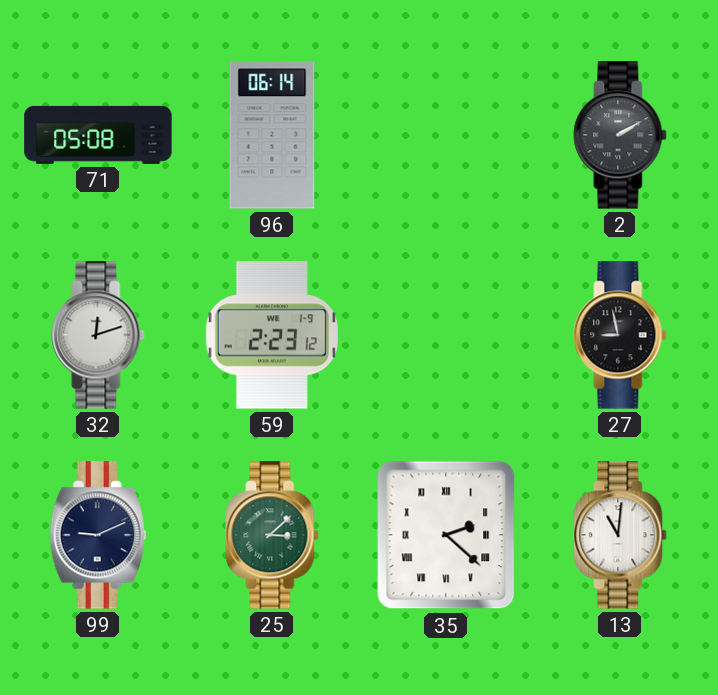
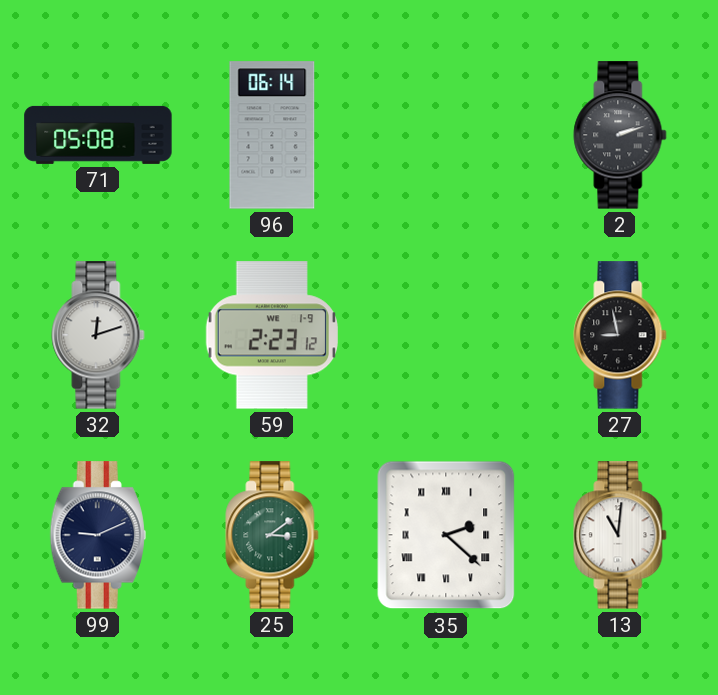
2: 2:10 -> 2:12
25: 3:08 -> 3:09
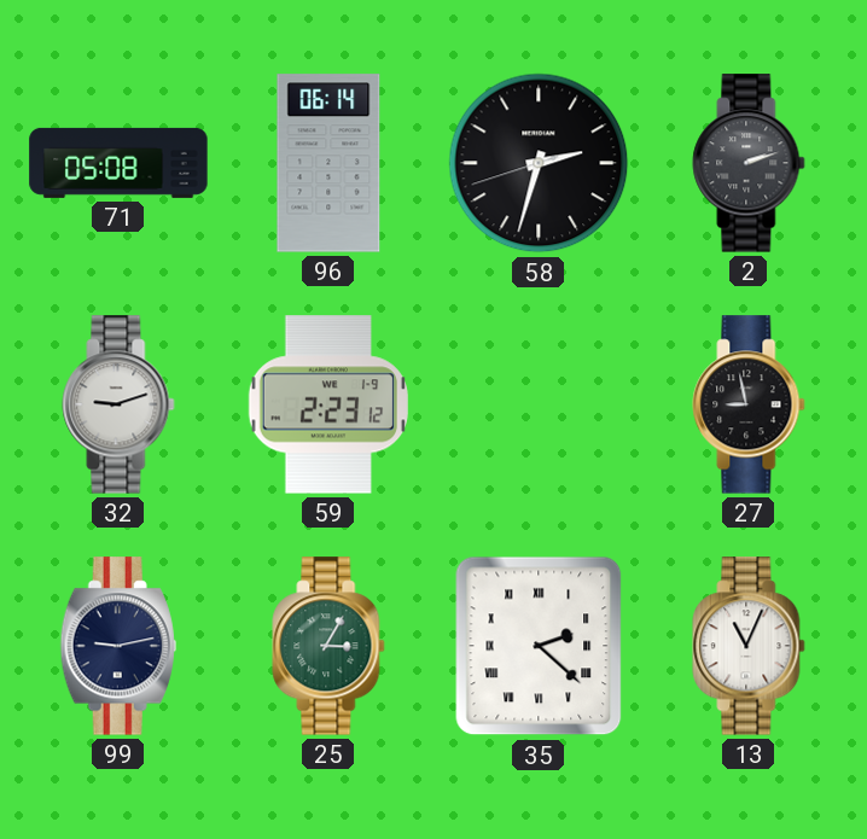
58: none -> 2:32
32: 12:12 -> 9:12
99: 9:11 -> 9:13
25: 3:09 -> 3:05
13: 11:01 -> 11:04
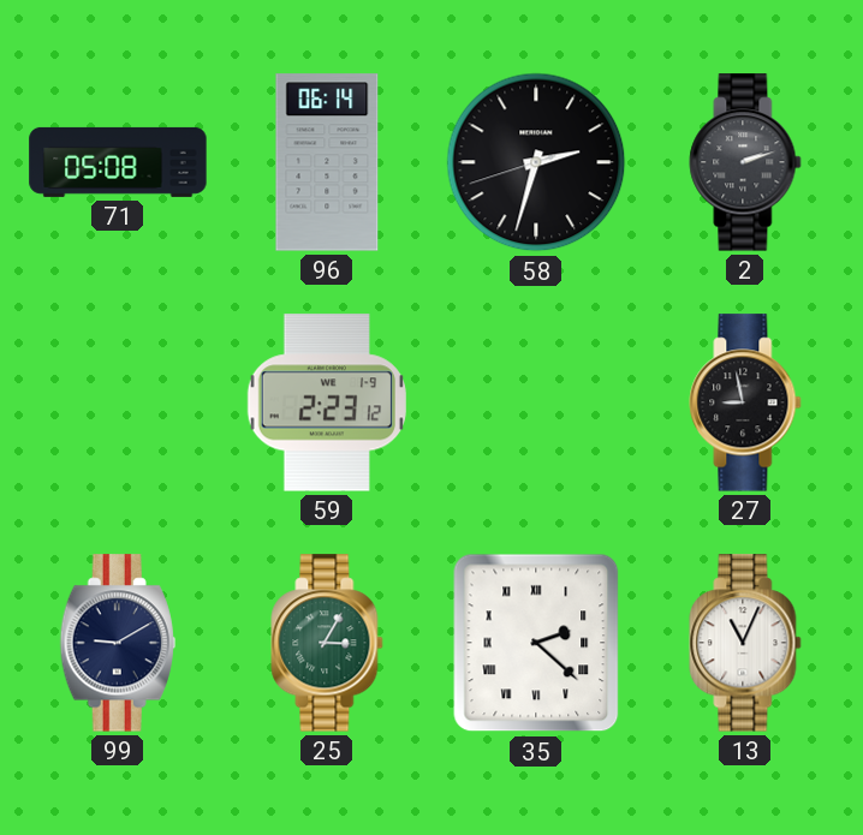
32: 9:12 -> none
99: 9:13 -> 9:10
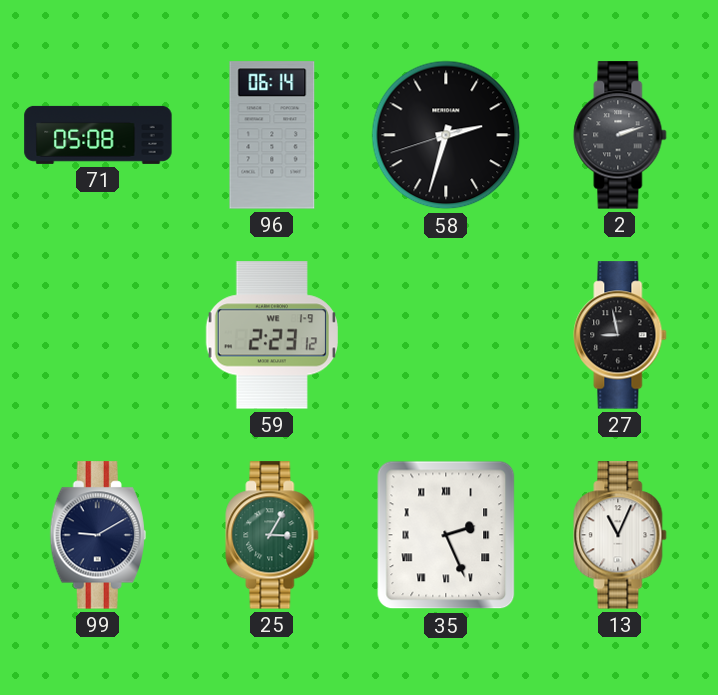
35: 2:22 -> 2:26
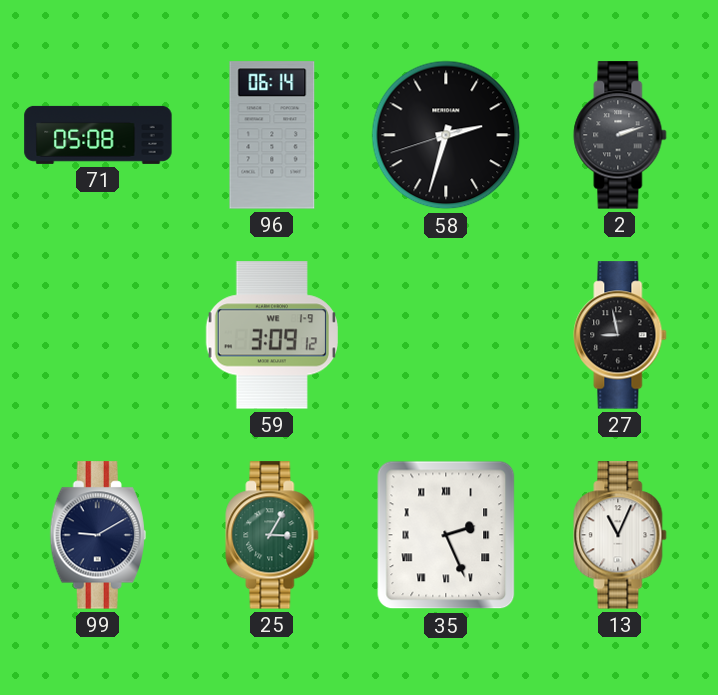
59: 2:23 -> 3:09
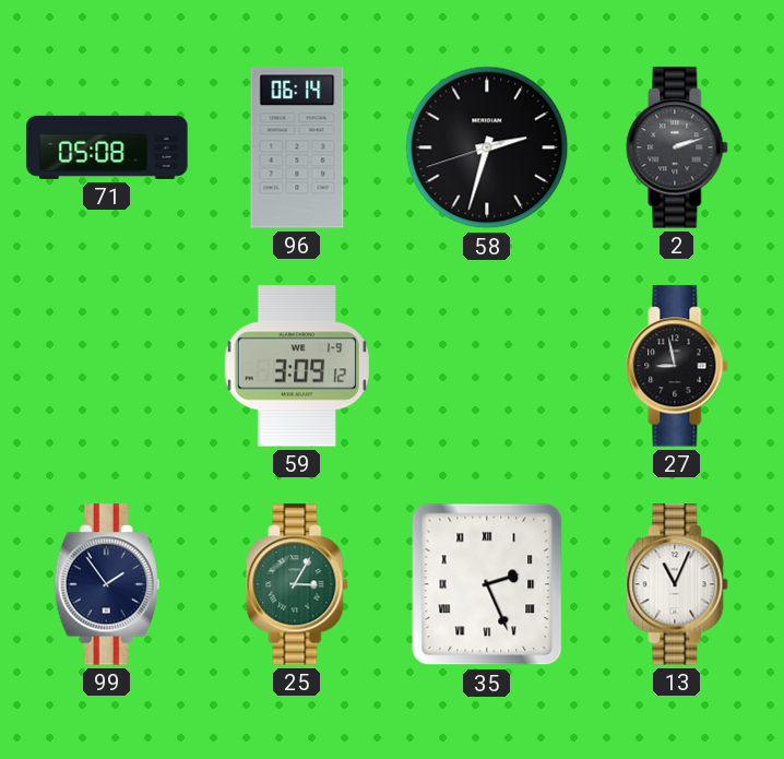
99: 9:10 -> 1:54
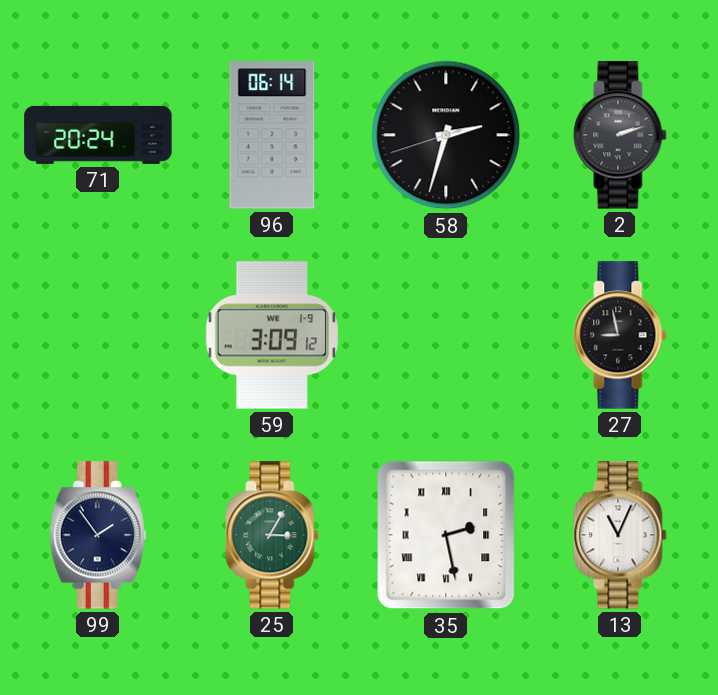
71: 05:08 -> 20:24
35: 2:26 -> 2:28
